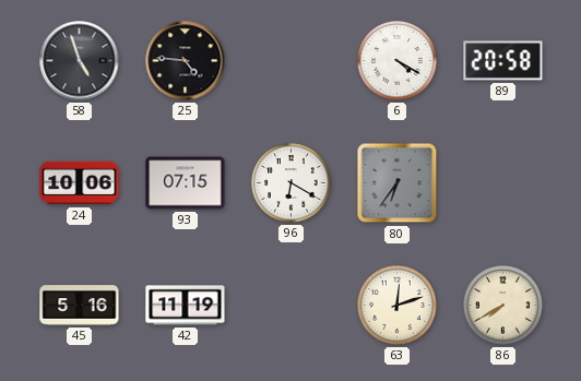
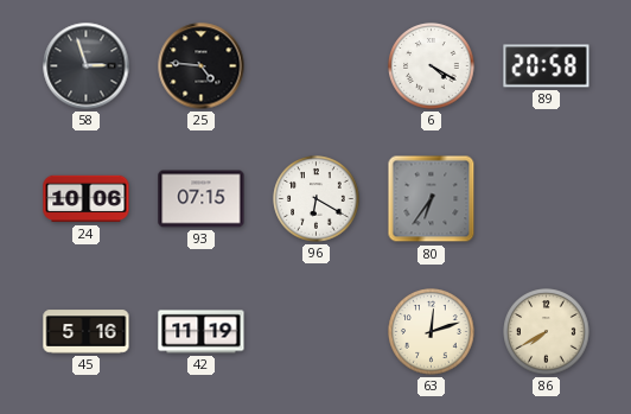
58: 4:57 -> 2:57
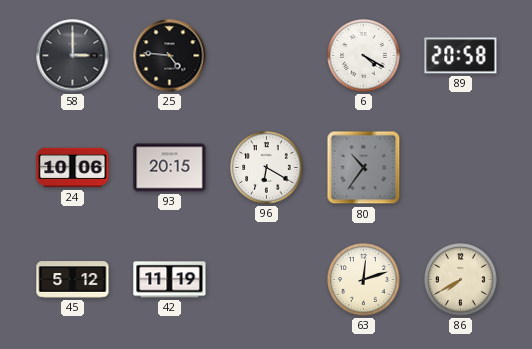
58: 2:57 -> 3:00
93: 07:15 -> 20:15
80: 6:36 -> 10:36
45: 5:16 -> 5:12
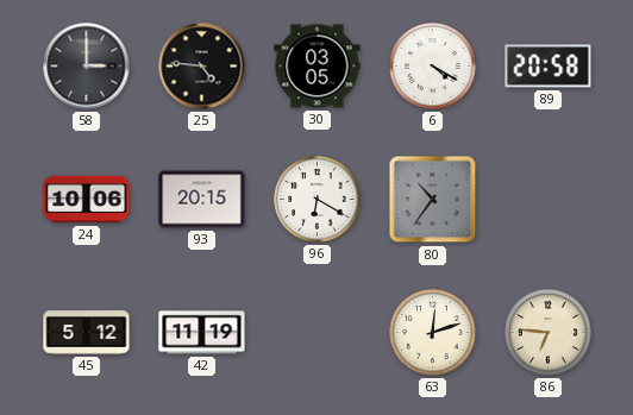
30: none -> 03:05
86: 7:40 -> 6:46
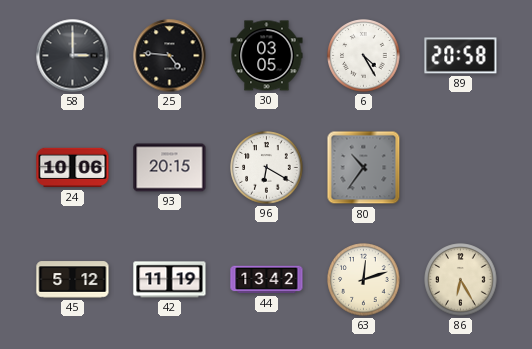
6: 4:20 -> 4:25
44: none -> 13:42
86: 6:46 -> 6:25
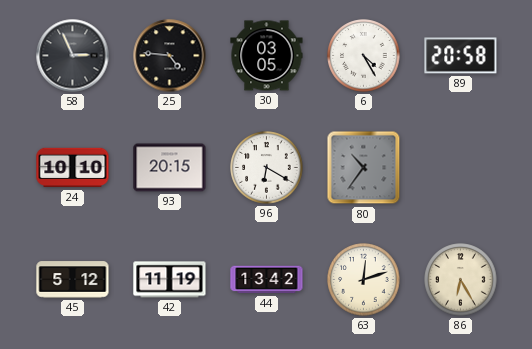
58: 3:00 -> 2:56
24: 10:06 -> 10:10
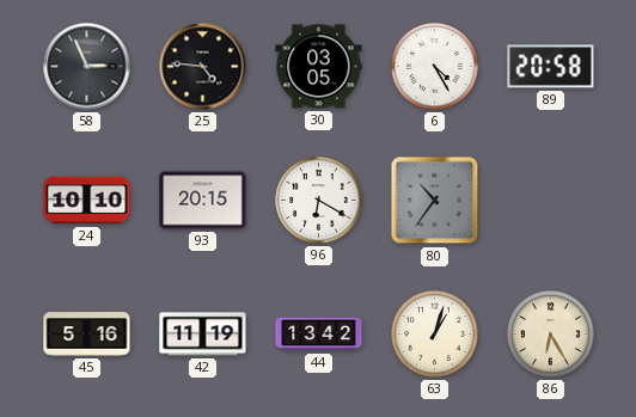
45: 5:12 -> 5:16
63: 12:12 -> 1:03
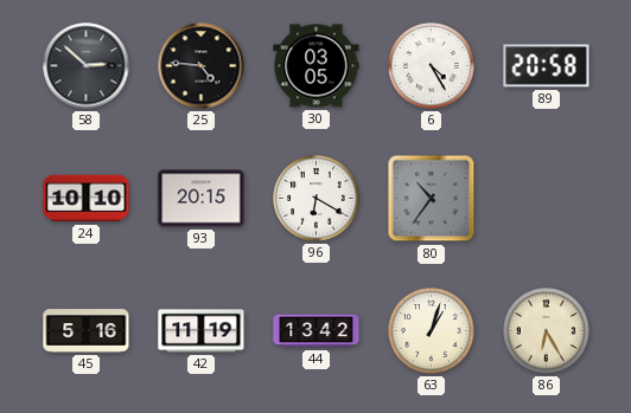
58: 2:56 -> 2:52
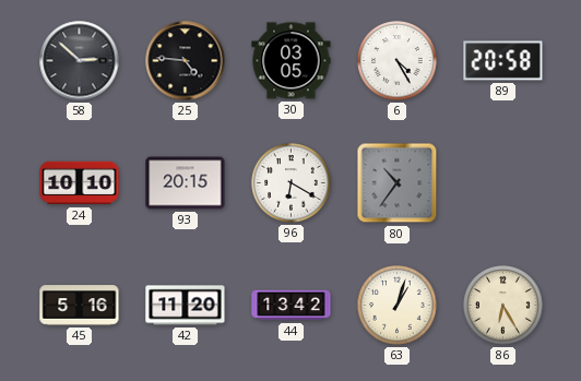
42: 11:19 -> 11:20
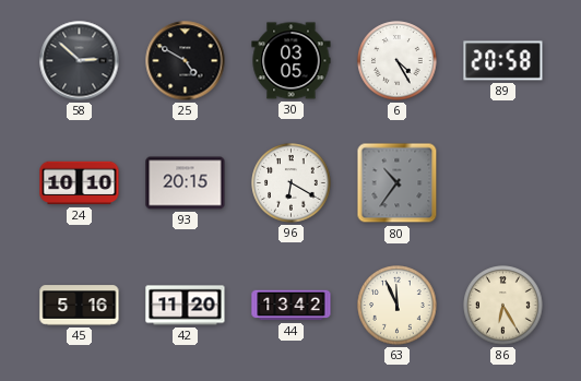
25: 4:46 -> 4:50
63: 1:03 -> 11:56
